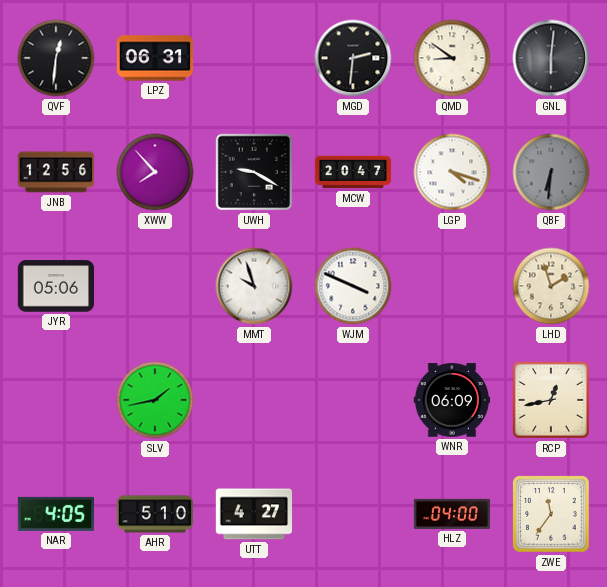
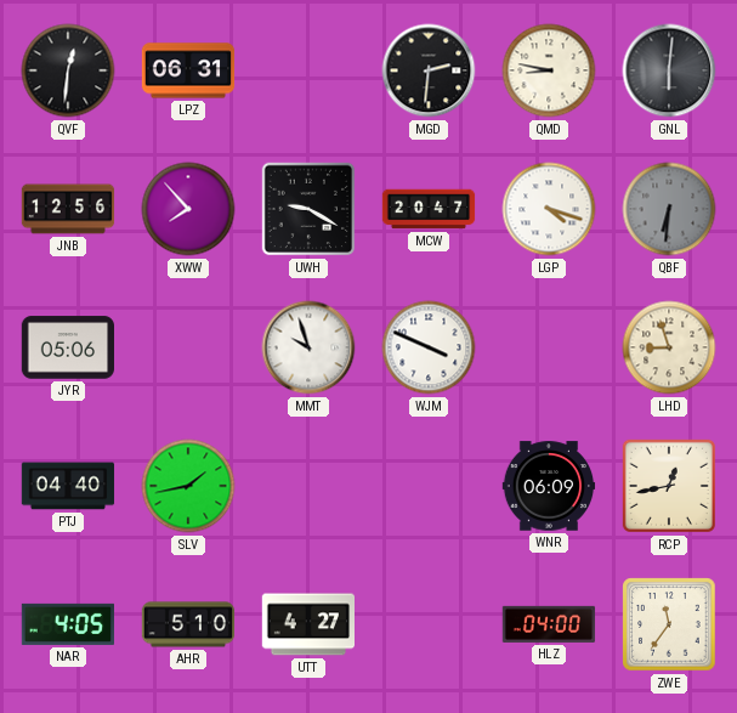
QMD: 8:51 -> 8:47
LHD: 1:57 -> 8:57
PTJ: none -> 04:40
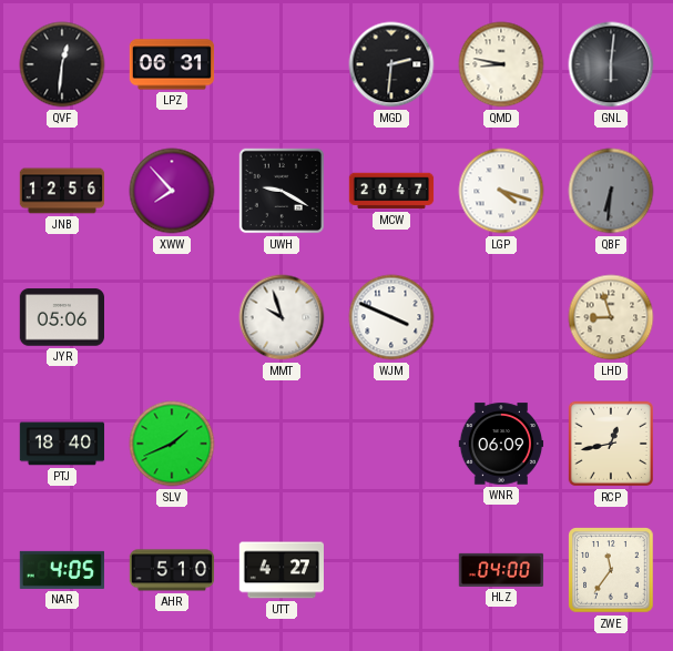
PTJ: 04:40 -> 18:40
SLV: 1:43 -> 1:41
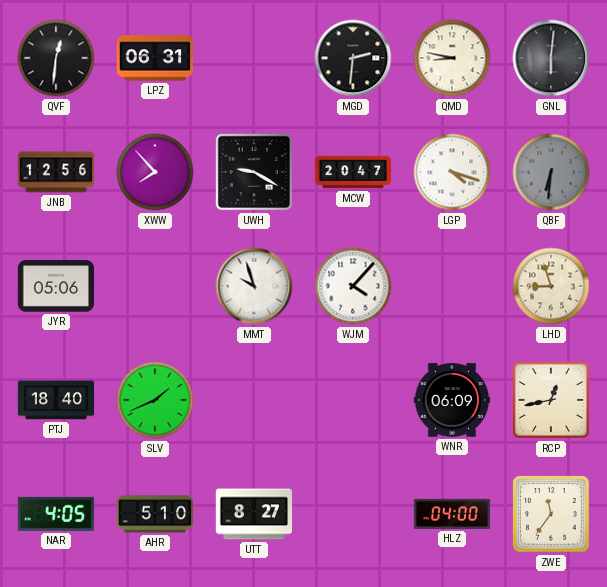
WJM: 3:49 -> 4:07
UTT: 4:27 -> 8:27
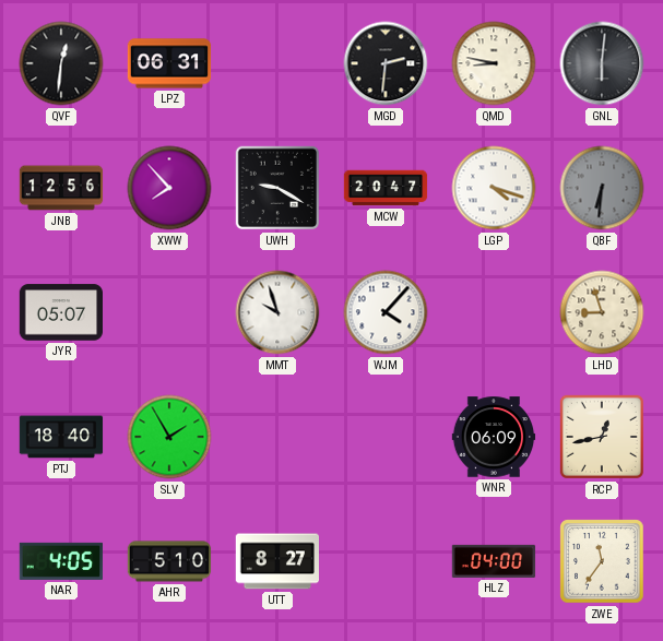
JYR: 05:06 -> 05:07
SLV: 1:41 -> 1:55
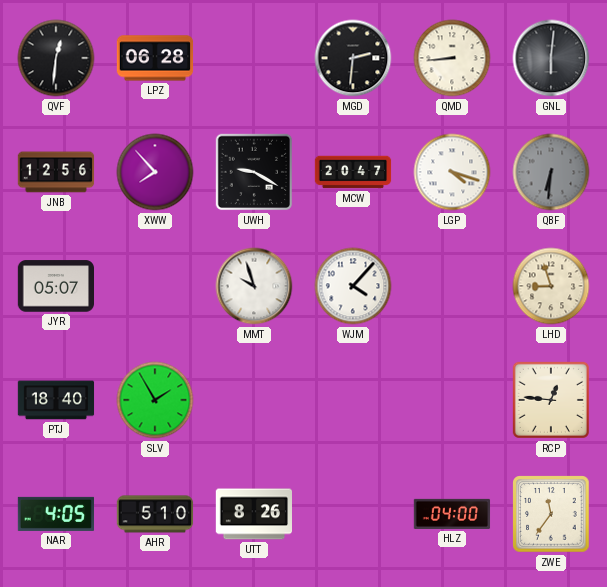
LPZ: 06:31 -> 06:28
QMD: 8:47 -> 8:44
WNR: 06:09 -> none
RCP: 12:43 -> 12:46
UTT: 8:27 -> 8:26
